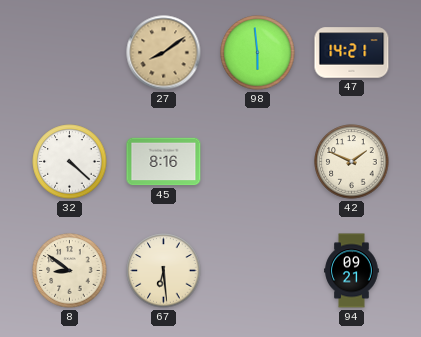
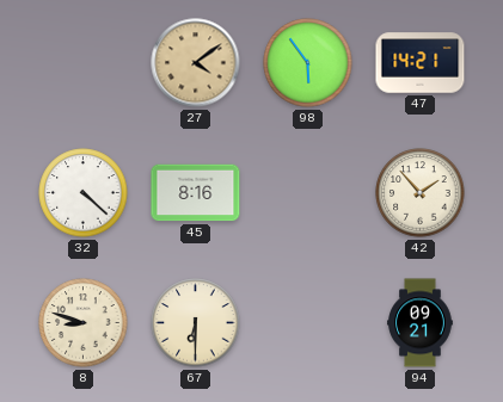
27: 8:09 -> 4:09
98: 5:59 -> 5:54
42: 1:49 -> 1:53
8: 8:51 -> 8:48
67: 6:29 -> 6:30
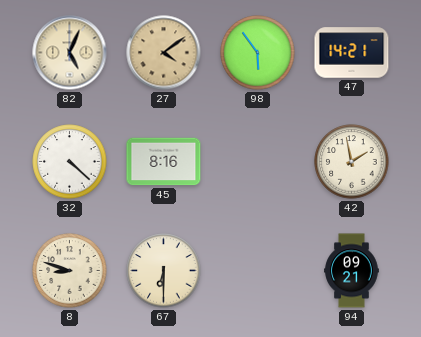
82: none -> 5:04
42: 1:53 -> 1:58
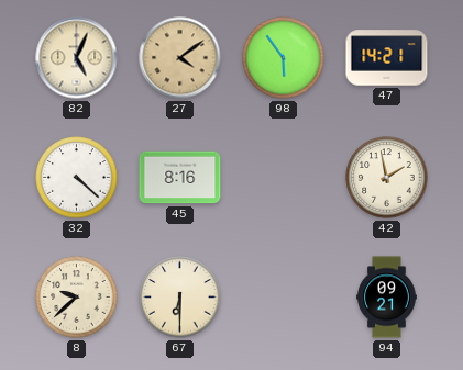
8: 8:48 -> 9:38
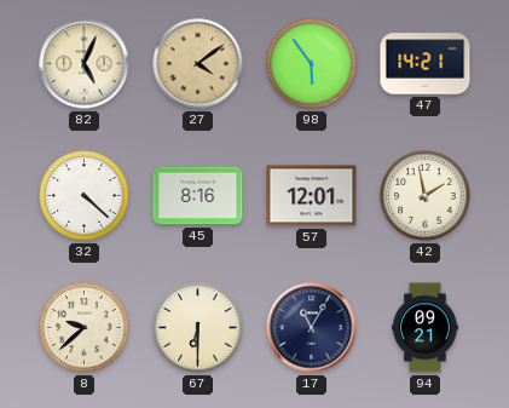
57: none -> 12:01
17: none -> 11:05
